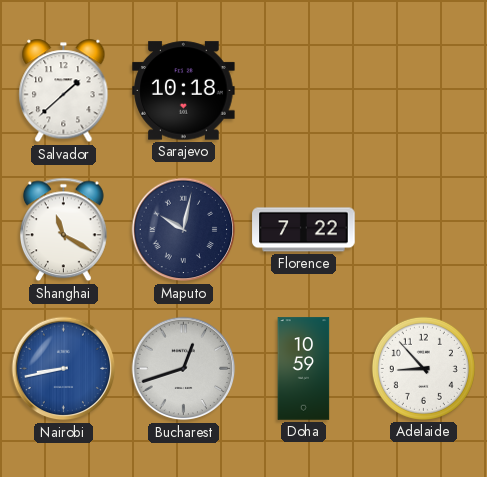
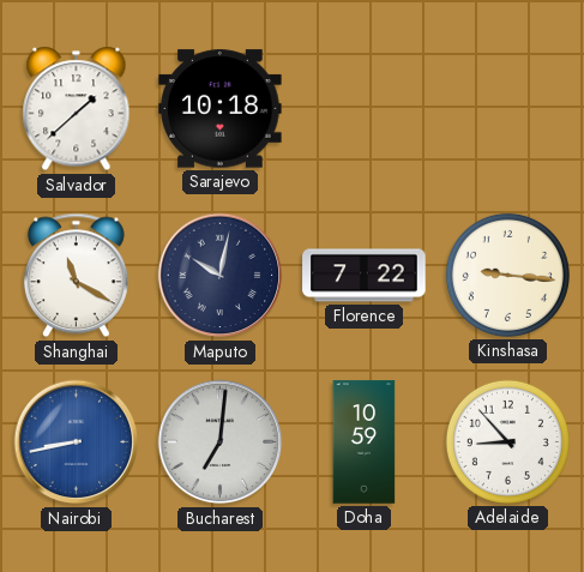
Kinshasa: none -> 9:16
Bucharest: 12:42 -> 7:01
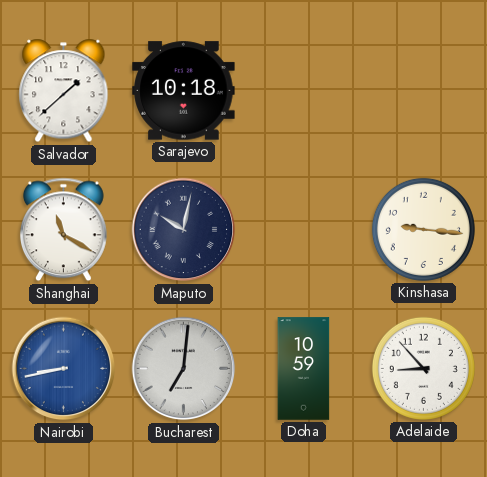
Florence: 7:22 -> none
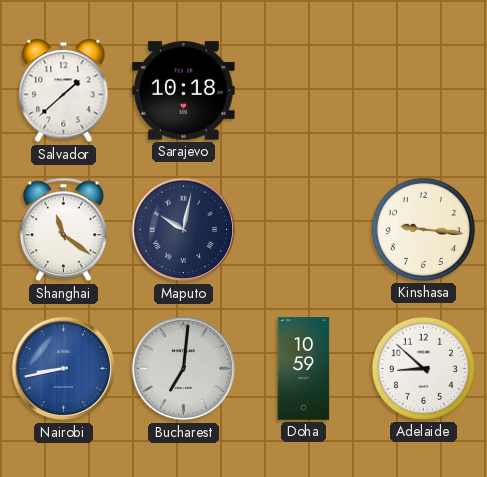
Shanghai: 11:20 -> 11:21
Adelaide: 8:53 -> 8:52
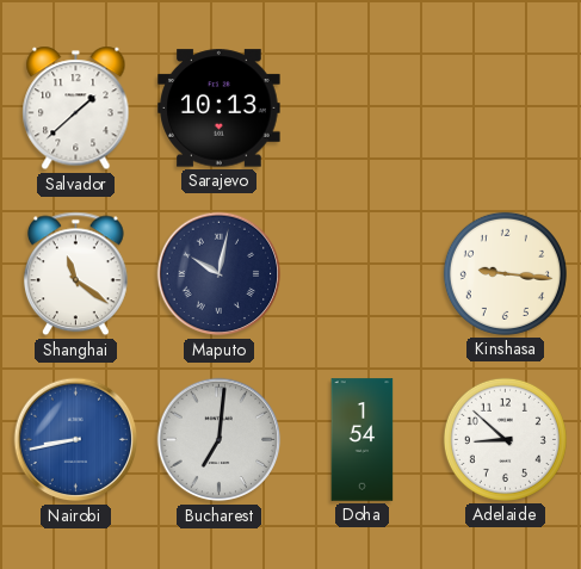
Sarajevo: 10:18 -> 10:13
Doha: 10:59 -> 1:54
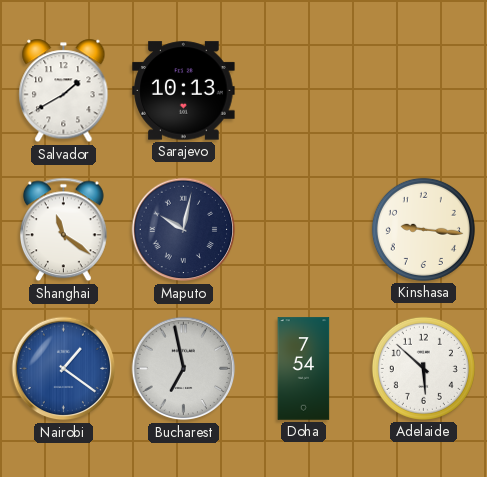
Salvador: 1:38 -> 1:40
Nairobi: 8:43 -> 1:21
Bucharest: 7:01 -> 6:58
Doha: 1:54 -> 7:54
Adelaide: 8:52 -> 5:52
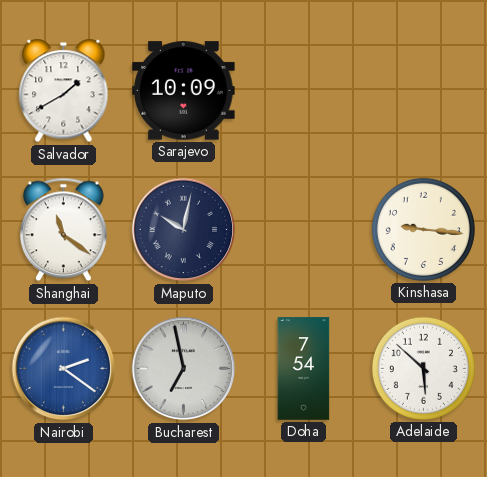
Sarajevo: 10:13 -> 10:09
Nairobi: 1:21 -> 2:21
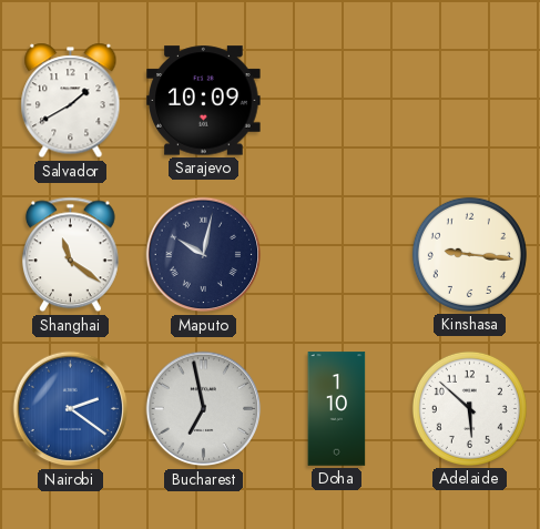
Doha: 7:54 -> 1:10
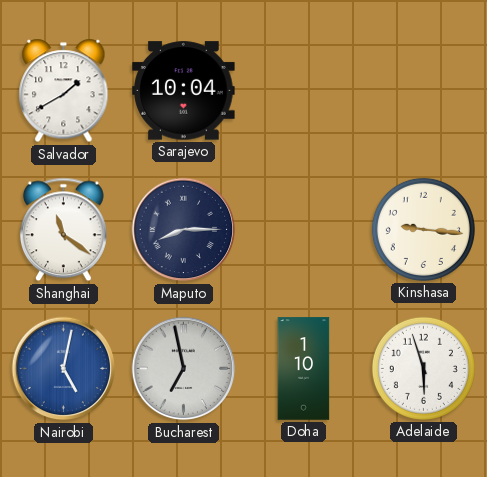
Sarajevo: 10:09 -> 10:04
Maputo: 10:02 -> 8:15
Nairobi: 2:21 -> 5:02
Adelaide: 5:52 -> 5:57
